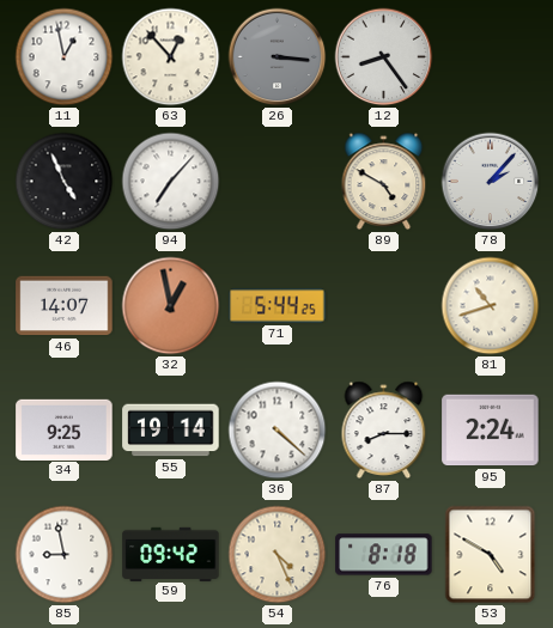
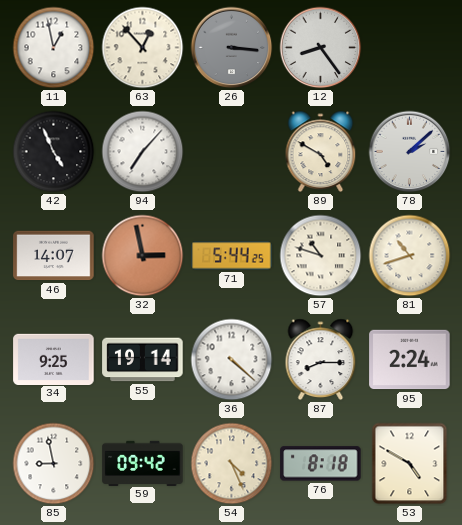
78: 2:07 -> 2:08
32: 12:58 -> 2:58
57: none -> 10:48
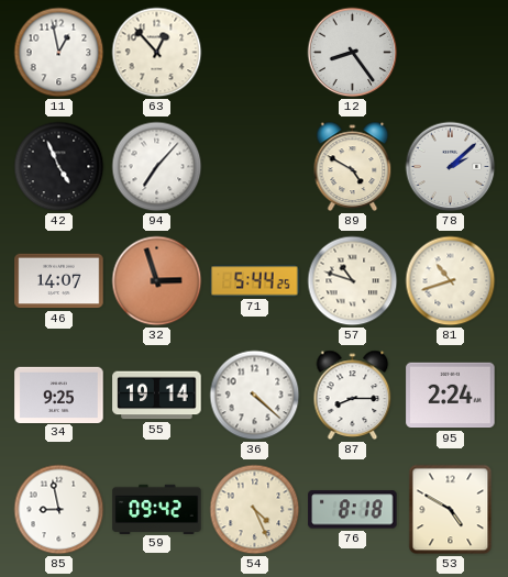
26: 3:16 -> none
32: 2:58 -> 2:57
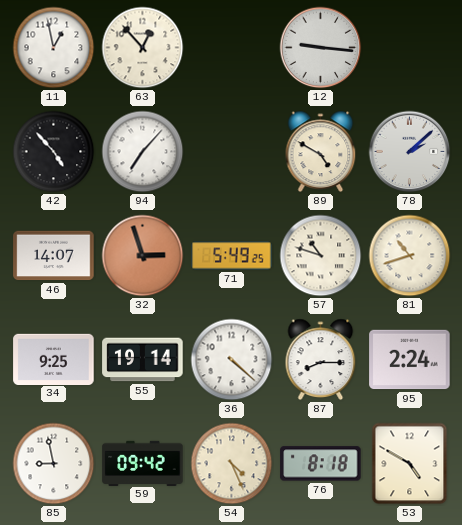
12: 8:24 -> 9:16
42: 4:56 -> 4:53
71: 5:44 -> 5:49
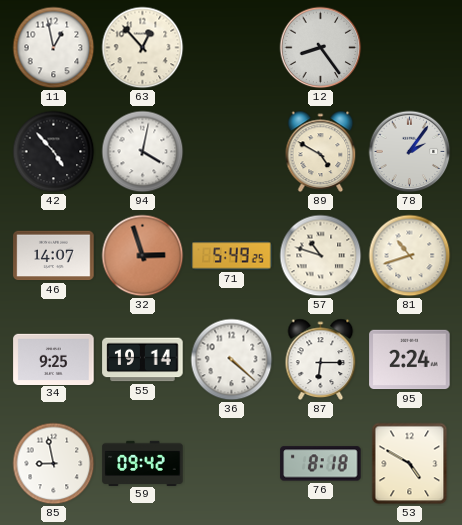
12: 9:16 -> 8:24
94: 7:07 -> 4:02
78: 2:08 -> 2:06
87: 8:15 -> 6:15
54: 4:26 -> none
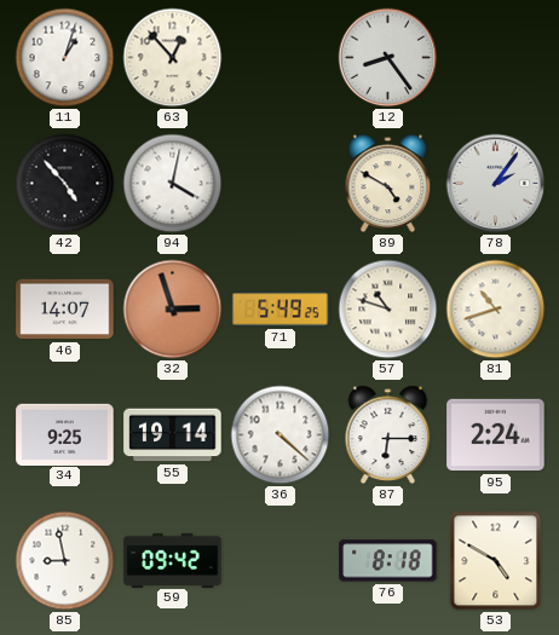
11: 12:58 -> 1:03
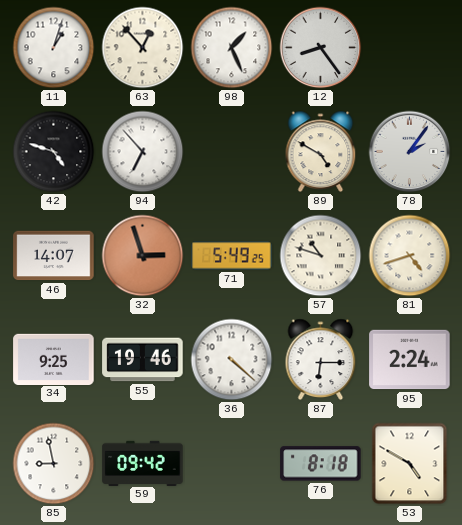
98: none -> 1:26
42: 4:53 -> 4:48
94: 4:02 -> 6:53
81: 10:42 -> 4:42
55: 19:14 -> 19:46
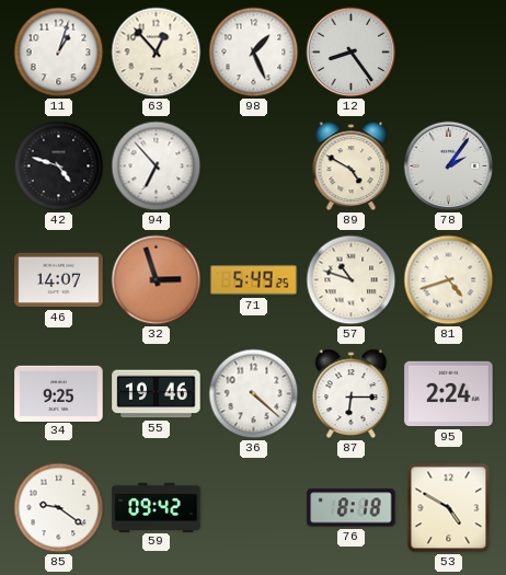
85: 8:58 -> 9:21
